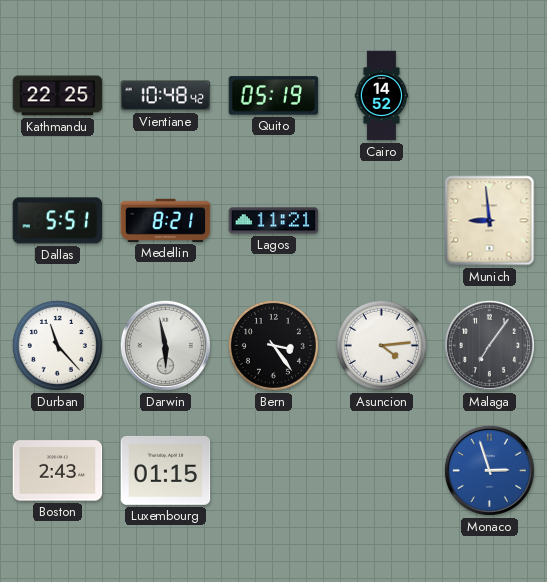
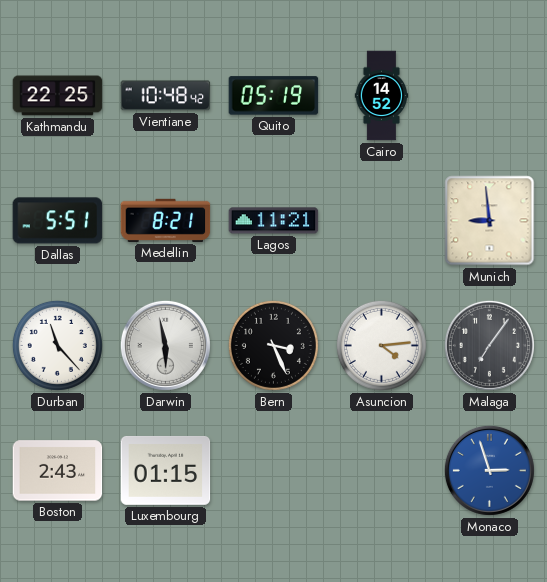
Bern: 3:24 -> 3:26
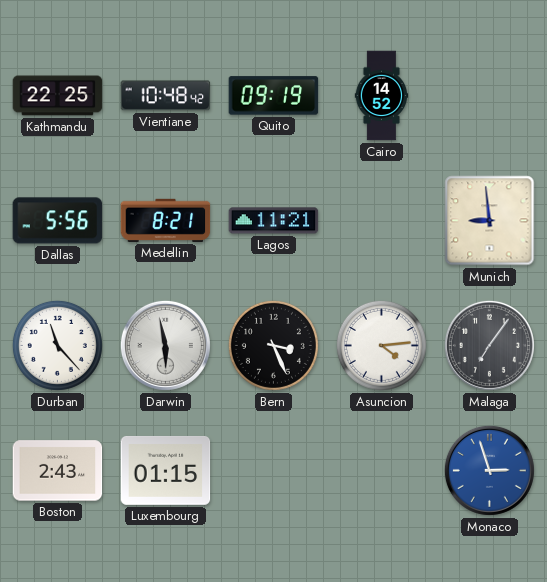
Quito: 05:19 -> 09:19
Dallas: 5:51 -> 5:56
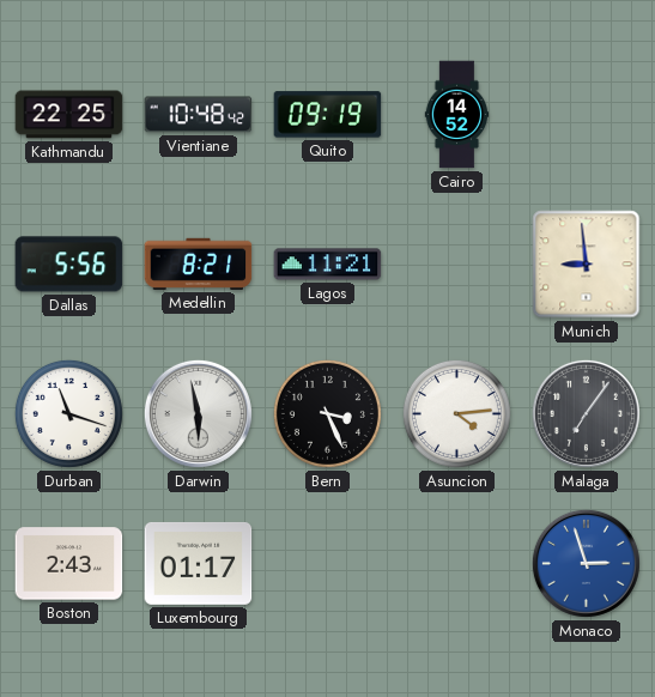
Durban: 11:23 -> 11:18
Luxembourg: 01:15 -> 01:17
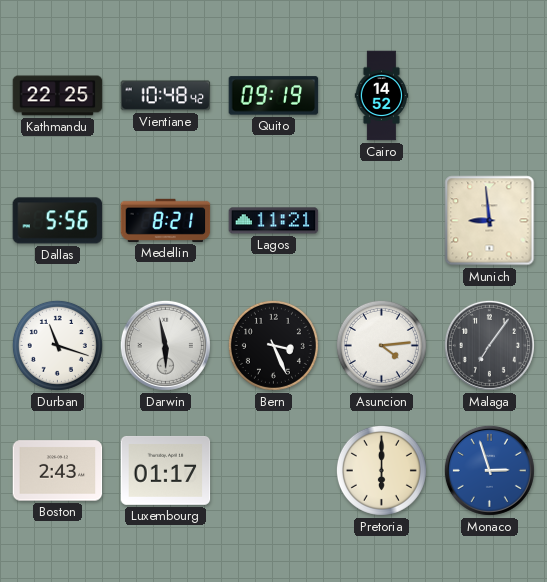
Pretoria: none -> 6:00
